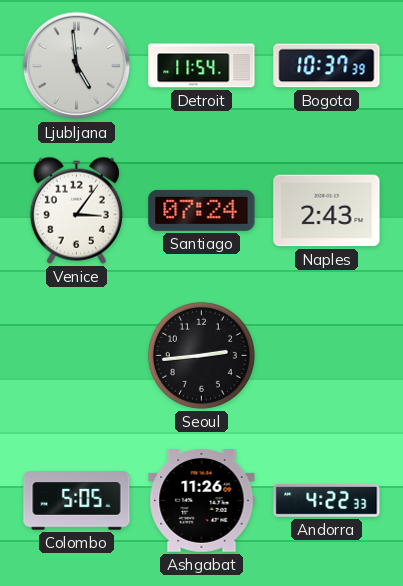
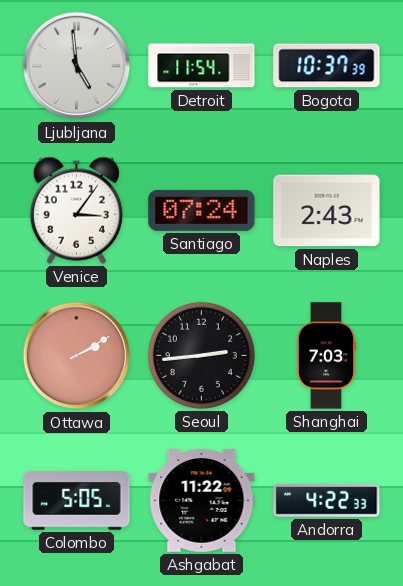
Ottawa: none -> 2:10
Shanghai: none -> 7:03
Ashgabat: 11:26 -> 11:22
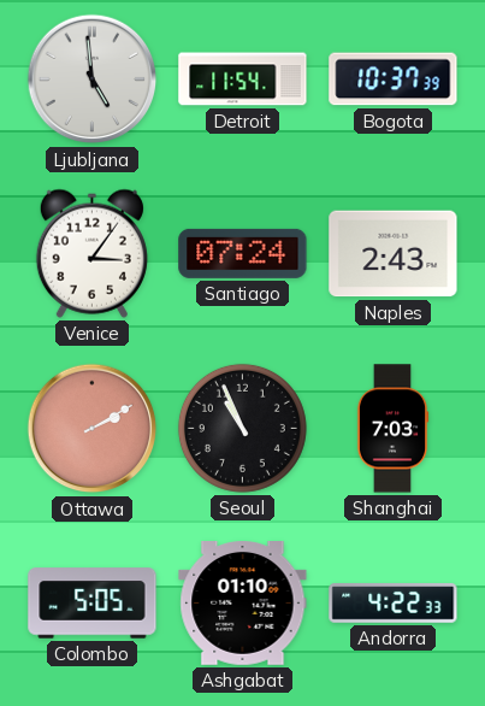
Seoul: 2:44 -> 10:56
Ashgabat: 11:22 -> 01:10
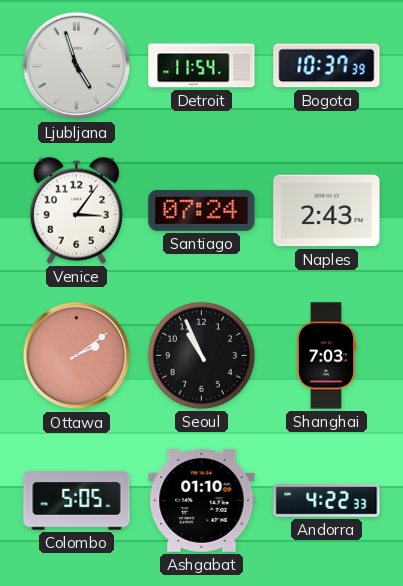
Ljubljana: 4:59 -> 4:57
Ottawa: 2:10 -> 2:09
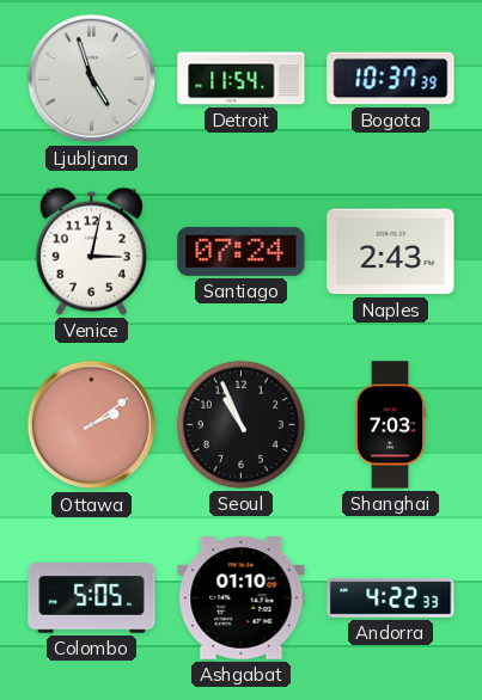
Venice: 3:06 -> 3:02
